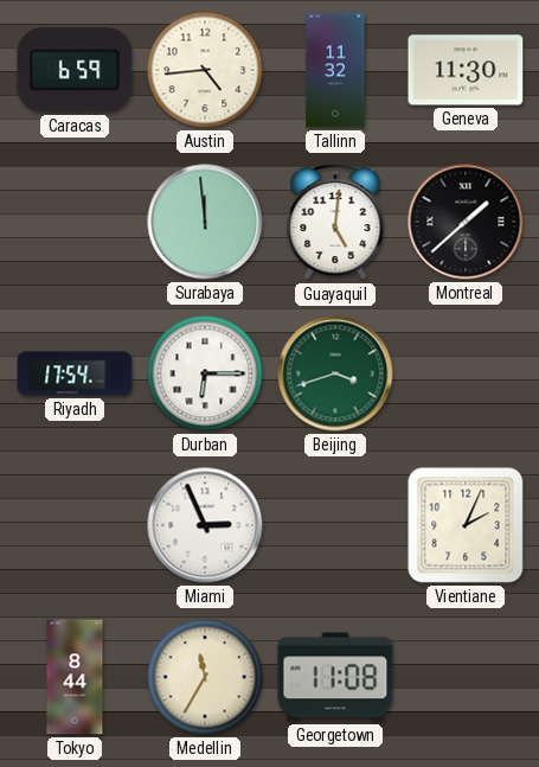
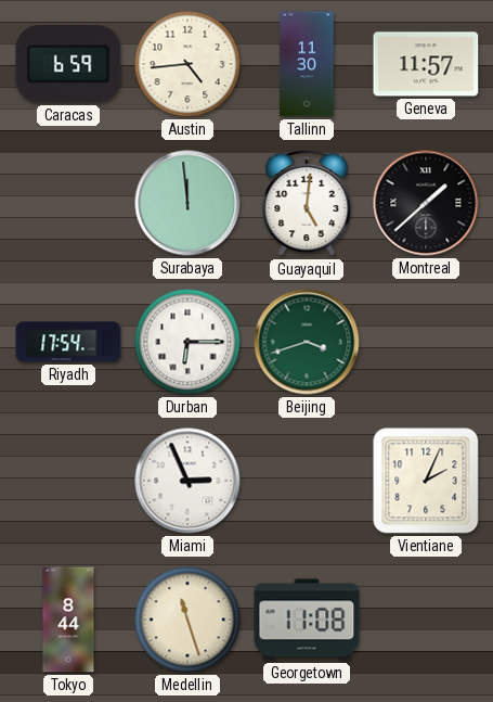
Tallinn: 11:32 -> 11:30
Geneva: 11:30 -> 11:57
Medellin: 11:35 -> 11:27
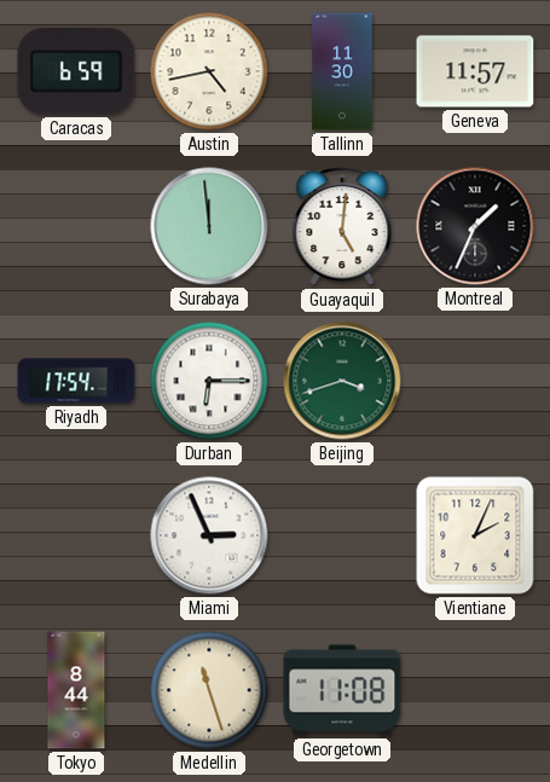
Austin: 4:44 -> 4:43
Montreal: 1:38 -> 1:34
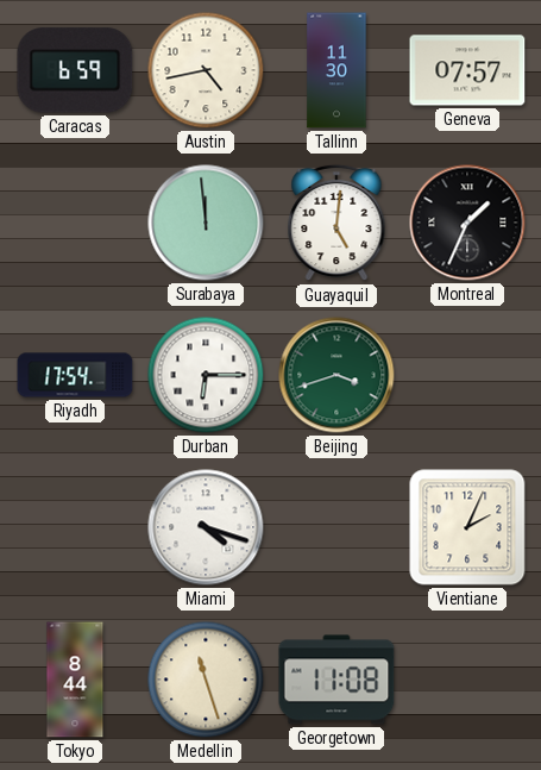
Geneva: 11:57 -> 07:57
Miami: 2:56 -> 4:18
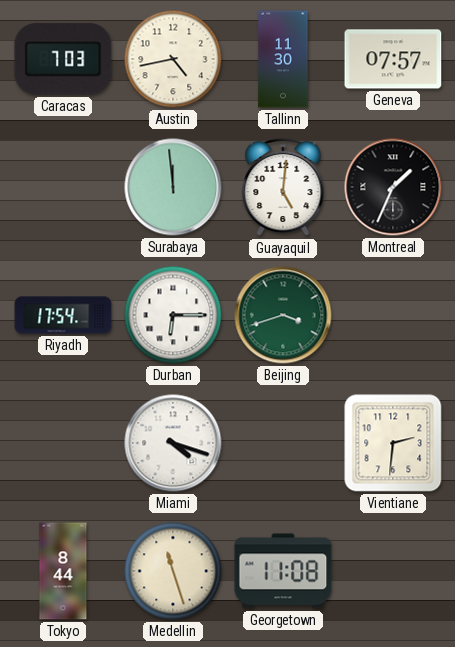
Caracas: 6:59 -> 7:03
Vientiane: 2:04 -> 2:31
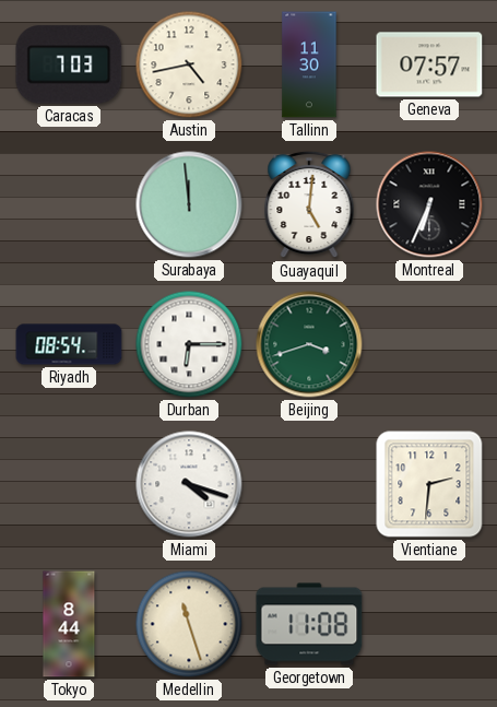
Montreal: 1:34 -> 6:34
Riyadh: 17:54 -> 08:54
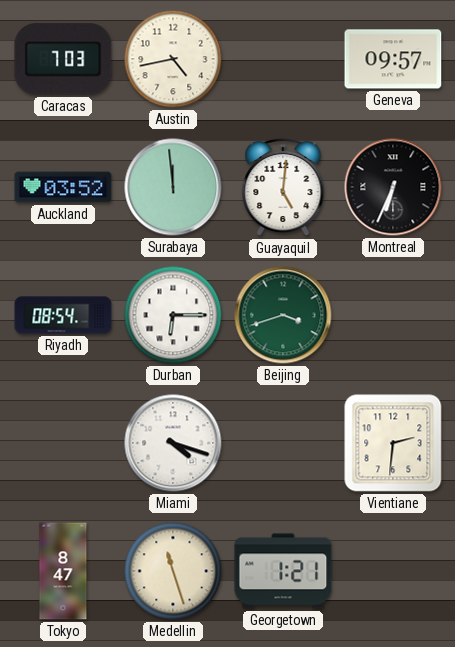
Tallinn: 11:30 -> none
Geneva: 07:57 -> 09:57
Auckland: none -> 03:52
Tokyo: 8:44 -> 8:47
Georgetown: 11:08 -> 1:21
